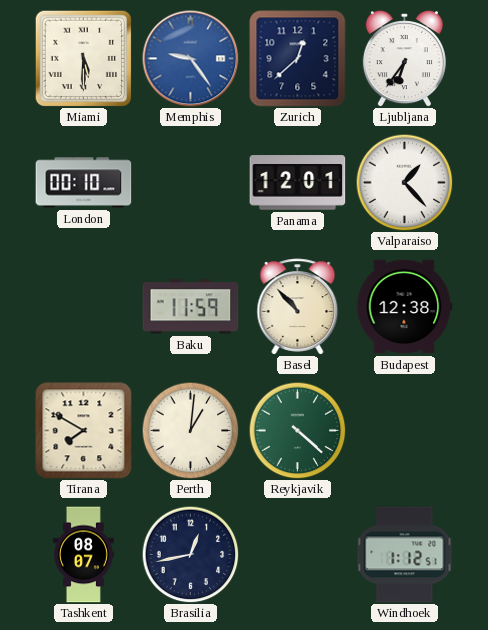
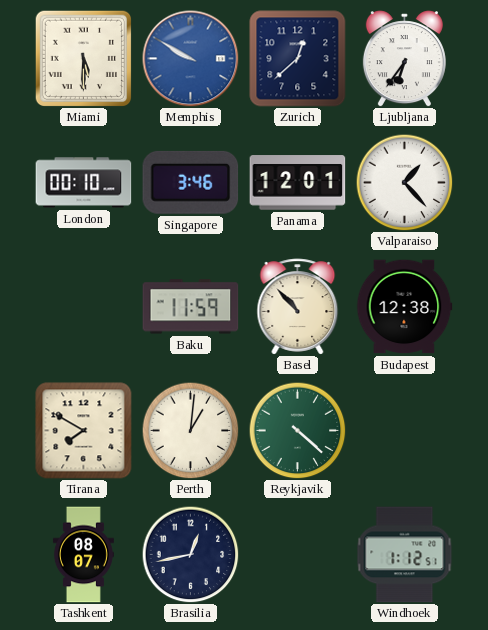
Memphis: 9:24 -> 9:50
Singapore: none -> 3:46
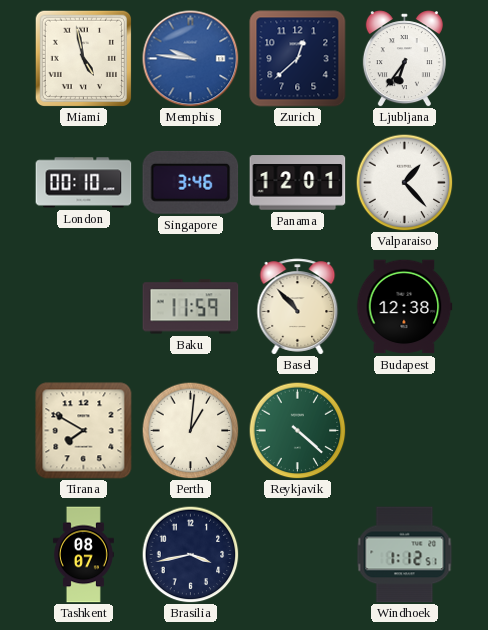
Miami: 5:30 -> 4:58
Memphis: 9:50 -> 9:46
Brasilia: 12:43 -> 3:43
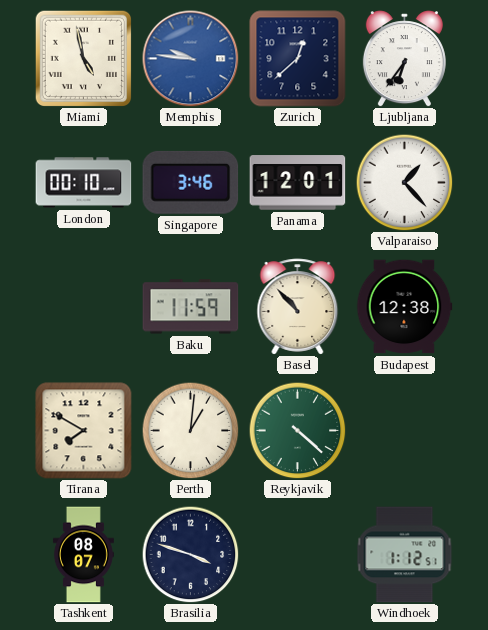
Brasilia: 3:43 -> 3:48
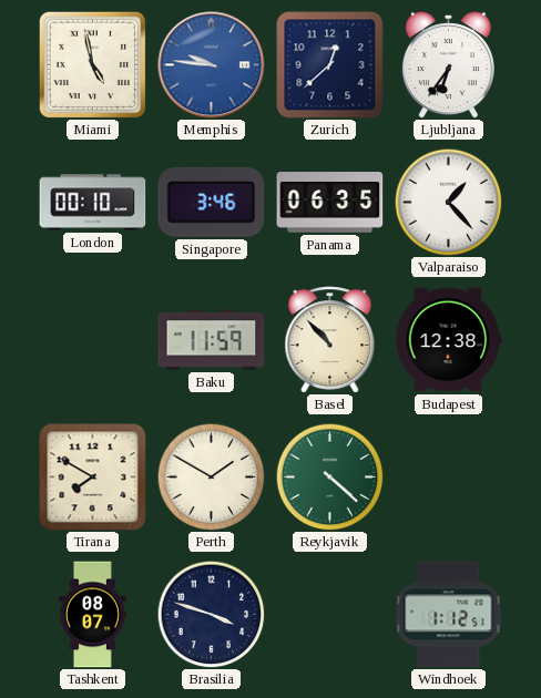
Panama: 12:01 -> 06:35
Perth: 1:01 -> 1:50
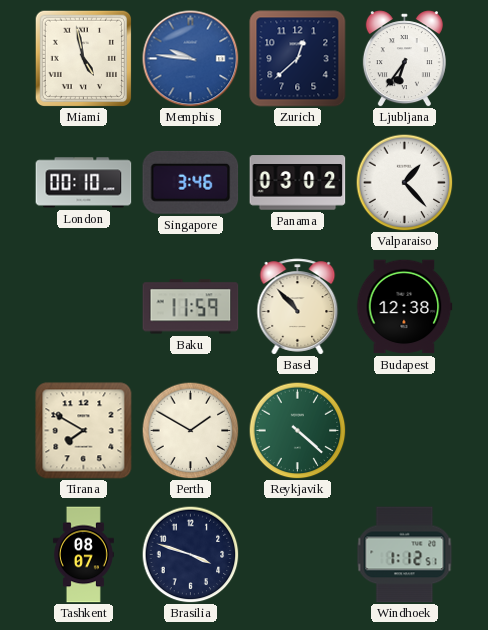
Panama: 06:35 -> 03:02
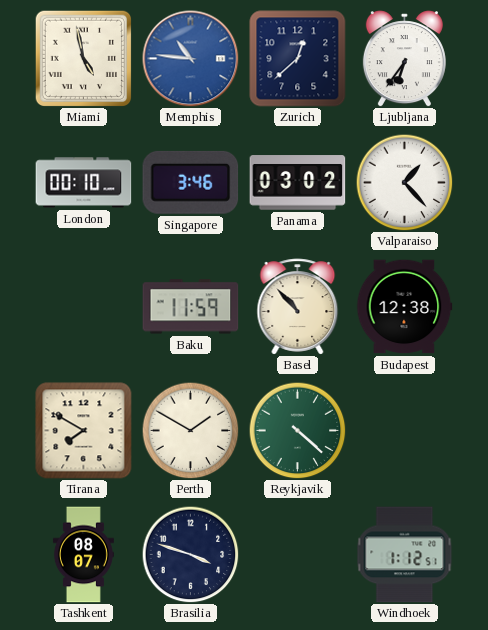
Memphis: 9:46 -> 10:46
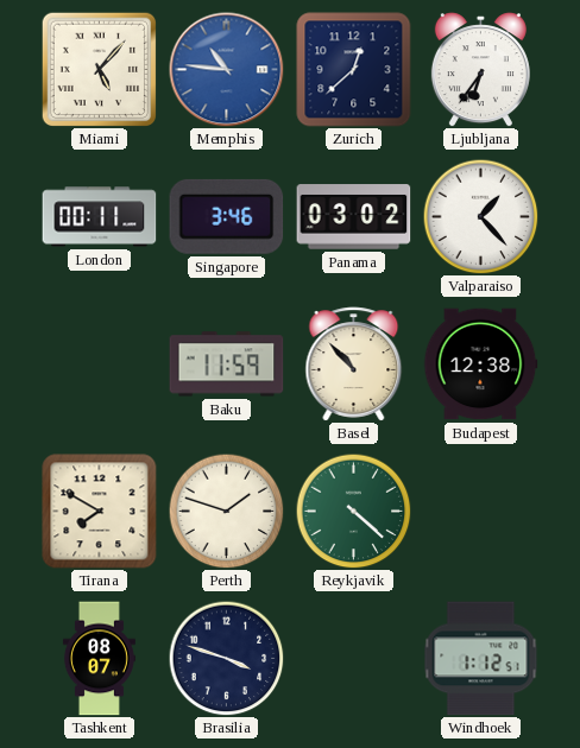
Miami: 4:58 -> 5:07
London: 00:10 -> 00:11
Perth: 1:50 -> 1:48
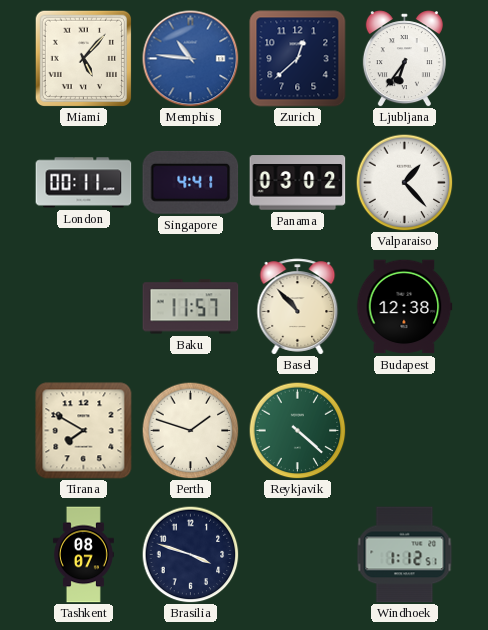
Singapore: 3:46 -> 4:41
Baku: 11:59 -> 11:57
